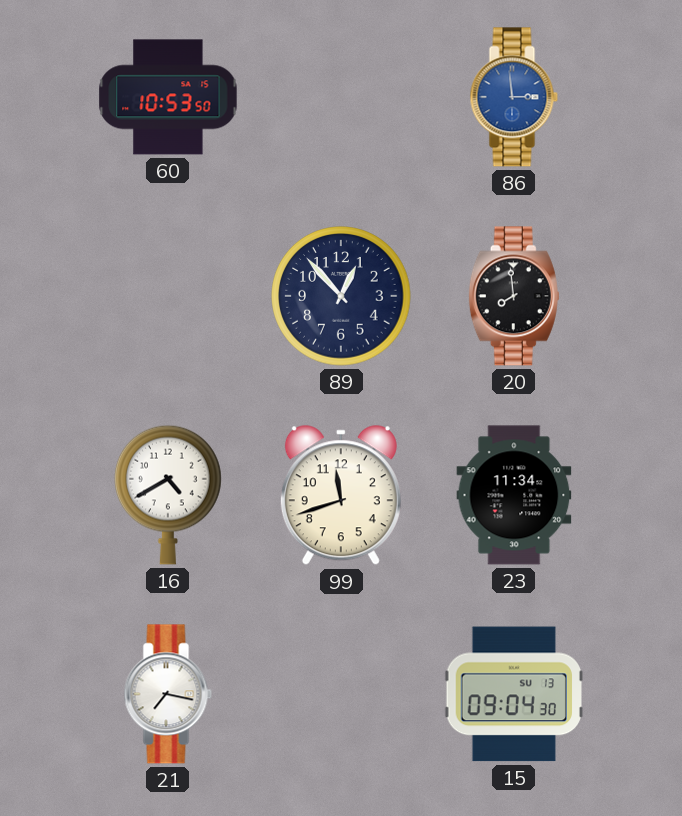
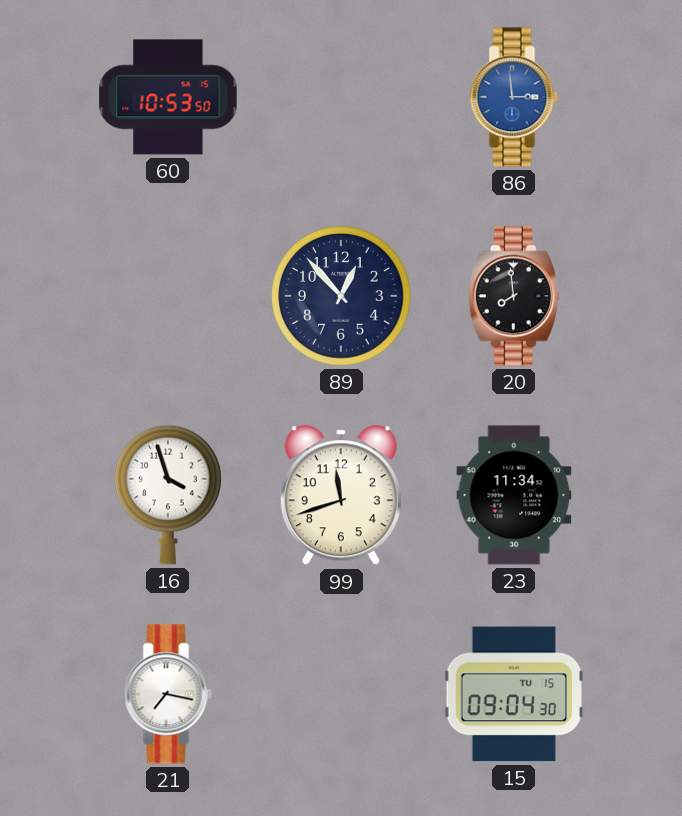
16: 4:40 -> 3:57
15 date: SU 13 -> TU 15
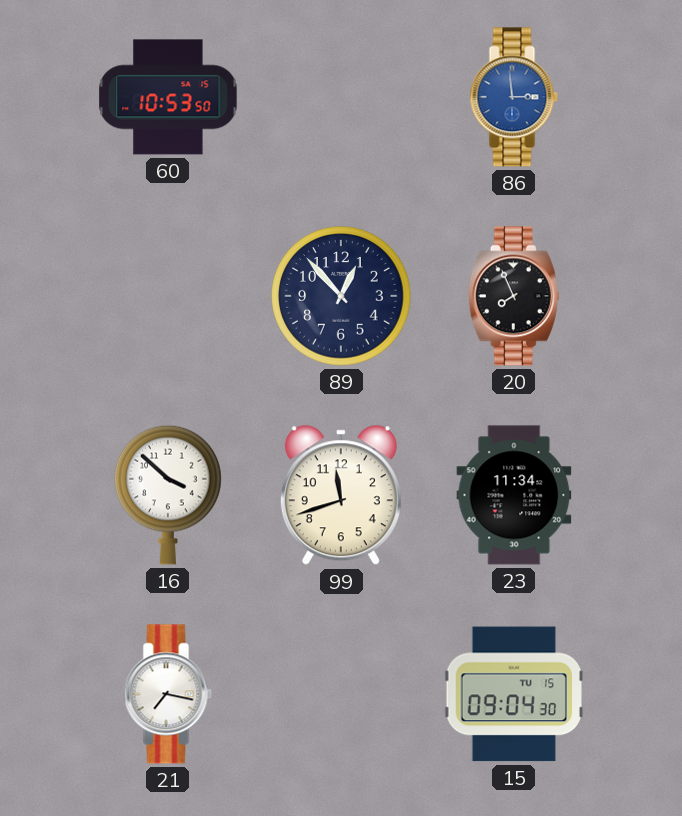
20: 7:59 -> 7:56
16: 3:57 -> 3:52
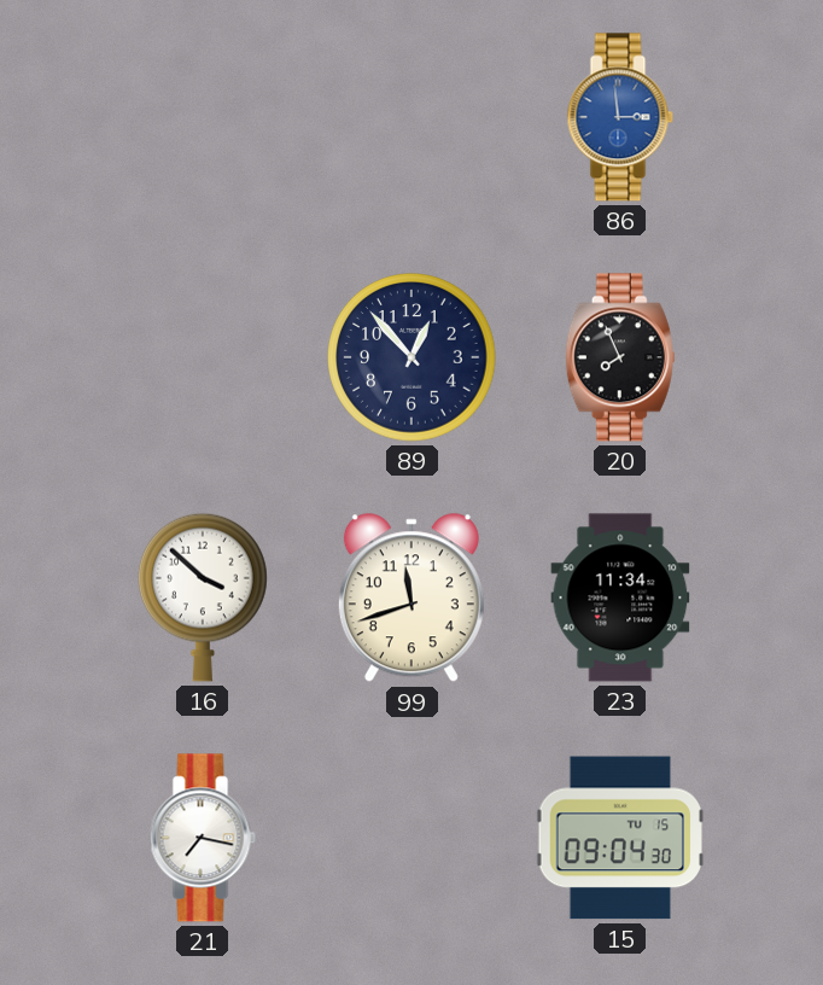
60: 10:53 -> none
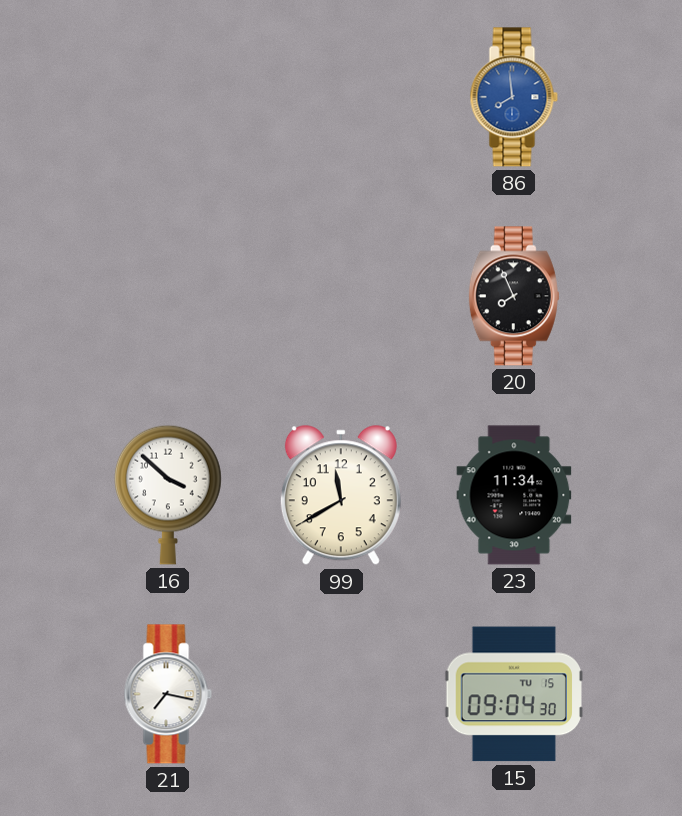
86: 2:59 -> 7:59
89: 12:53 -> none
99: 11:42 -> 11:40
